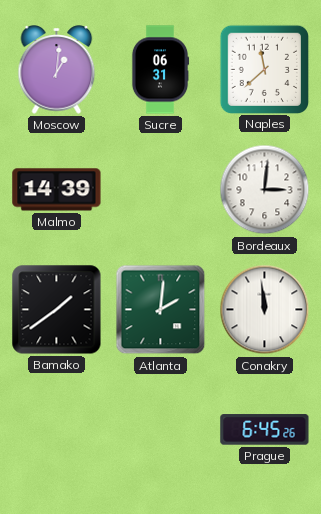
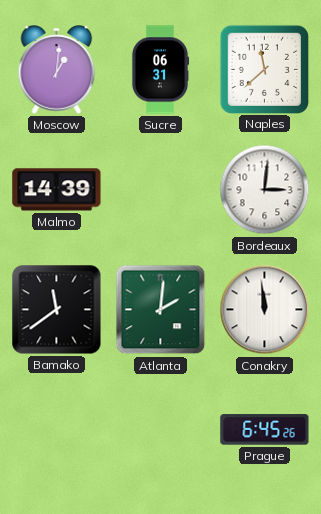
Bamako: 1:39 -> 11:39
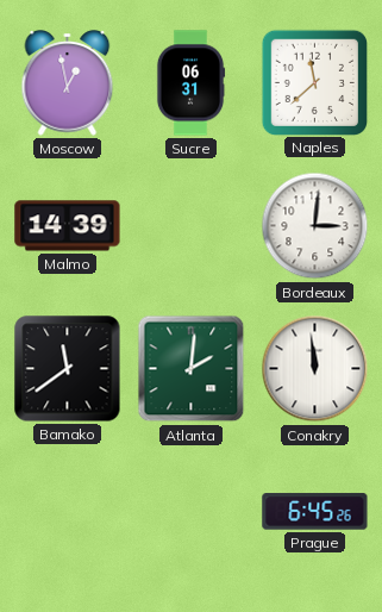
Moscow: 1:01 -> 12:58
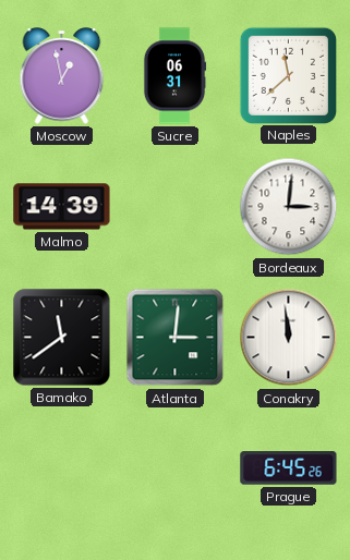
Atlanta: 2:01 -> 3:01
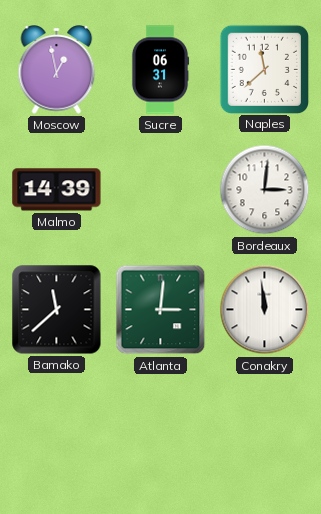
Bamako: 11:39 -> 11:38
Prague: 6:45 -> none
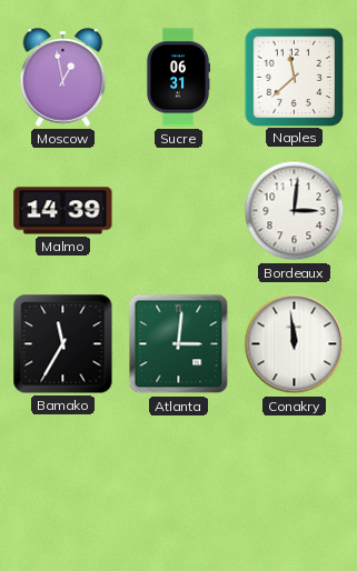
Bamako: 11:38 -> 11:35
